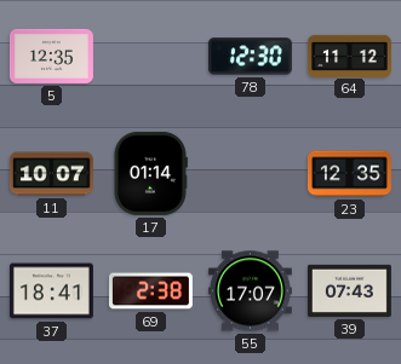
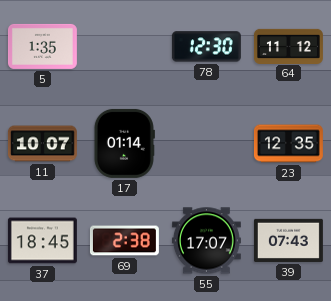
5: 12:35 -> 1:35
37: 18:41 -> 18:45
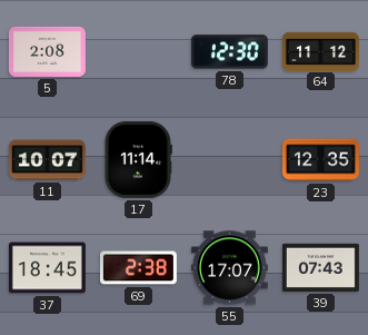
5: 1:35 -> 2:08
17: 01:14 -> 11:14
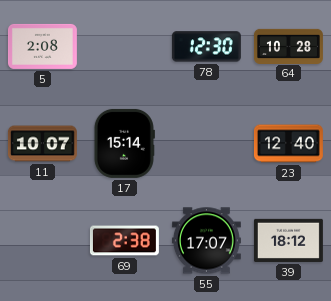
64: 11:12 -> 10:28
17: 11:14 -> 15:14
23: 12:35 -> 12:40
37: 18:45 -> none
39: 07:43 -> 18:12
